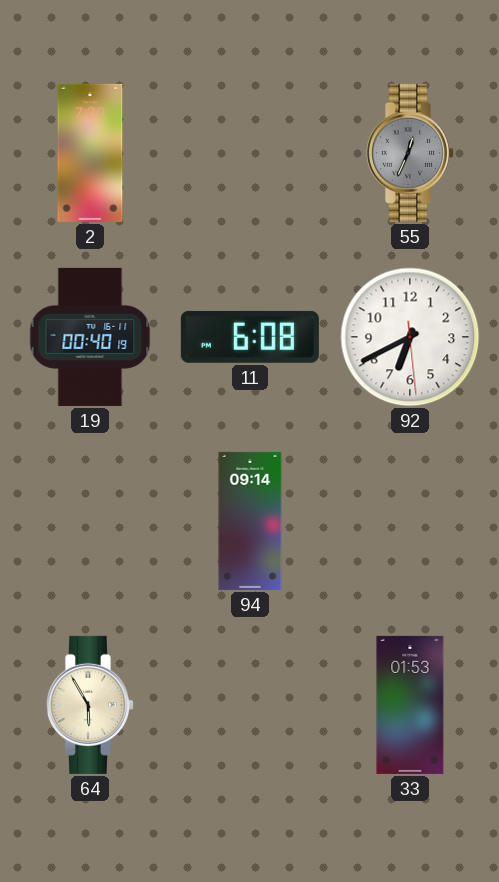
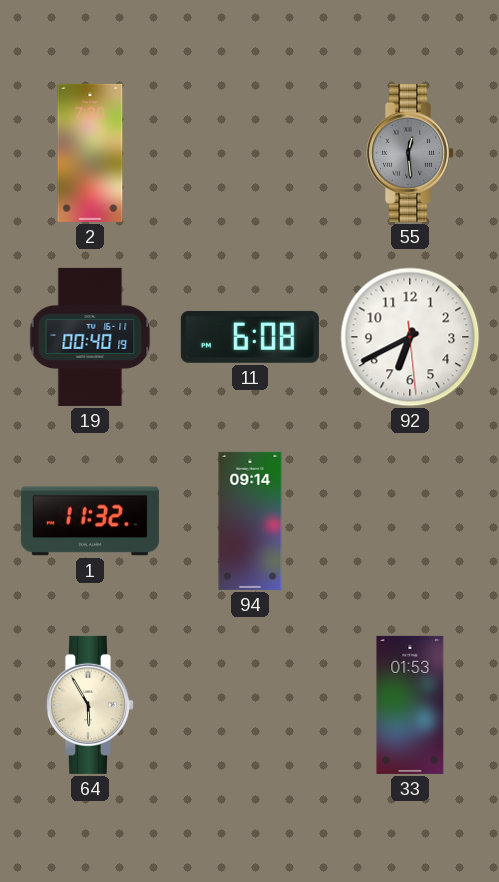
55: 12:34 -> 12:29
1: none -> 11:32
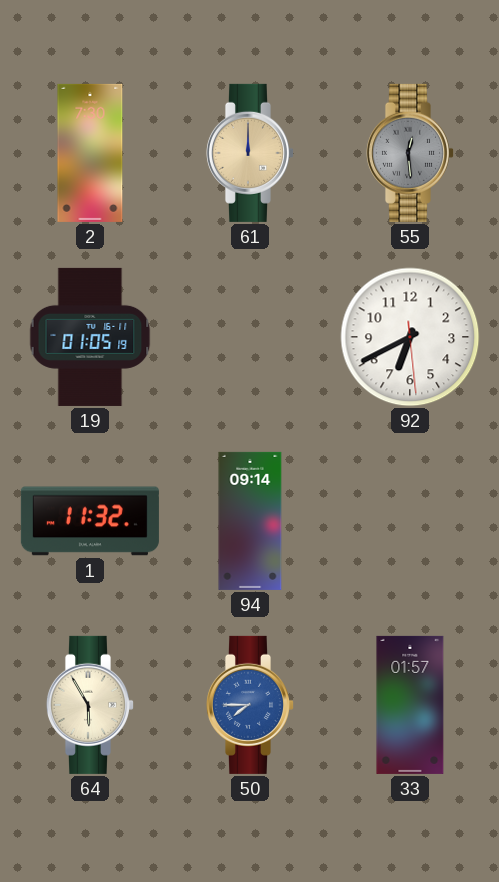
61: none -> 12:00
19: 00:40 -> 01:05
11: 6:08 -> none
50: none -> 7:45
33: 01:53 -> 01:57
